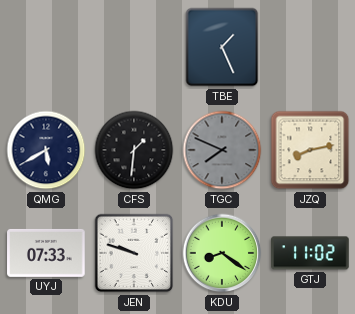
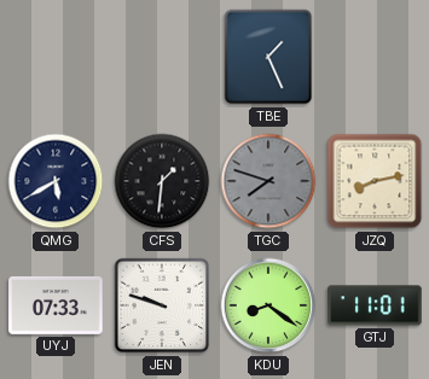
TGC: 7:49 -> 7:48
GTJ: 11:02 -> 11:01
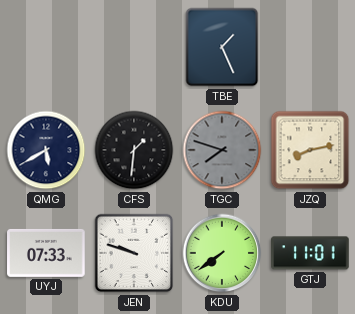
KDU: 8:21 -> 7:39
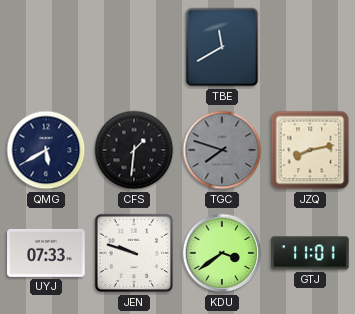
TBE: 1:26 -> 11:40
KDU: 7:39 -> 3:39
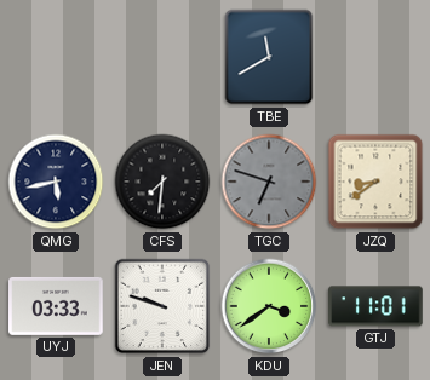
QMG: 5:40 -> 5:43
CFS: 1:31 -> 7:31
TGC: 7:48 -> 6:48
JZQ: 8:13 -> 8:39
UYJ: 07:33 -> 03:33
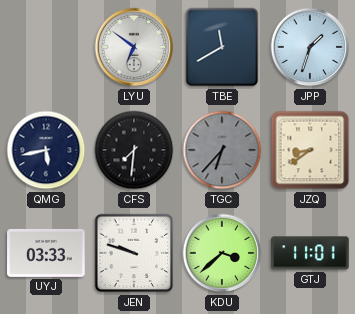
LYU: none -> 6:51
JPP: none -> 1:33
TGC: 6:48 -> 6:37
KDU: 3:39 -> 3:38
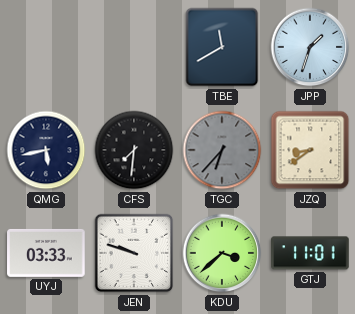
LYU: 6:51 -> none
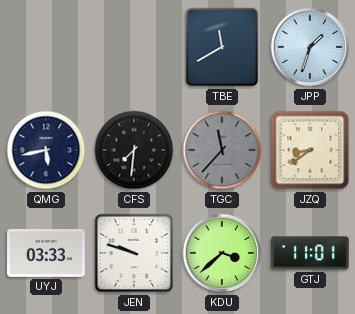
TGC: 6:37 -> 11:37
